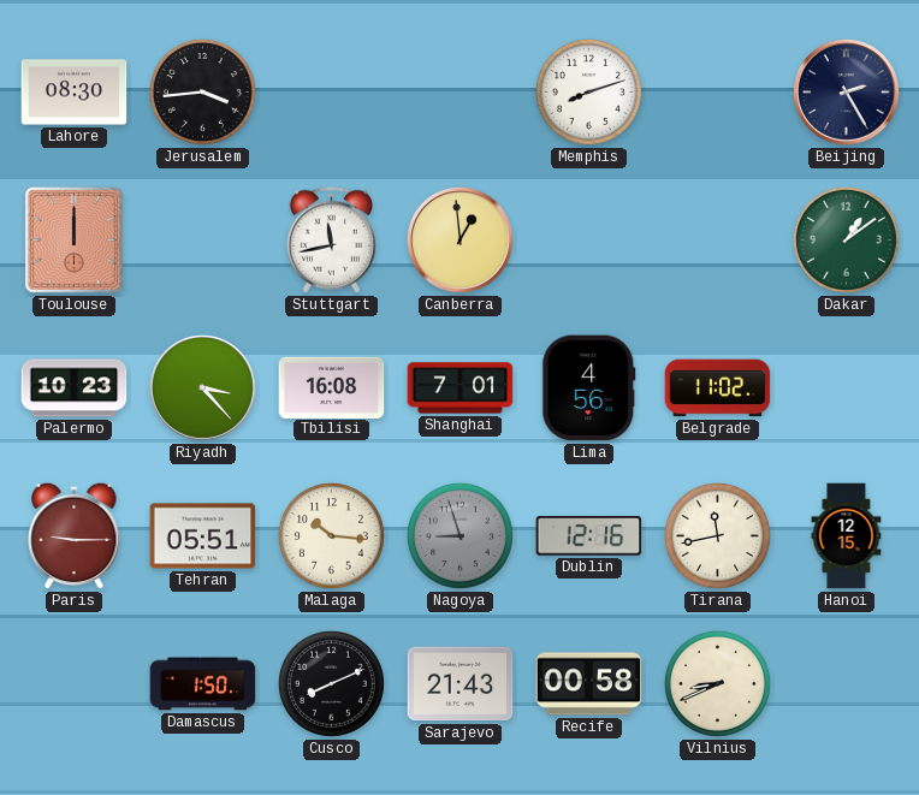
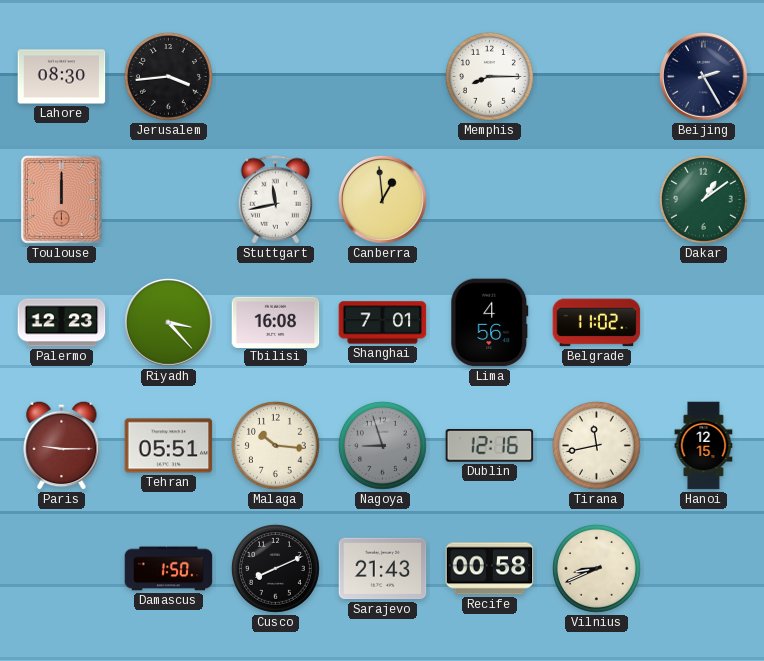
Memphis: 8:12 -> 8:15
Palermo: 10:23 -> 12:23
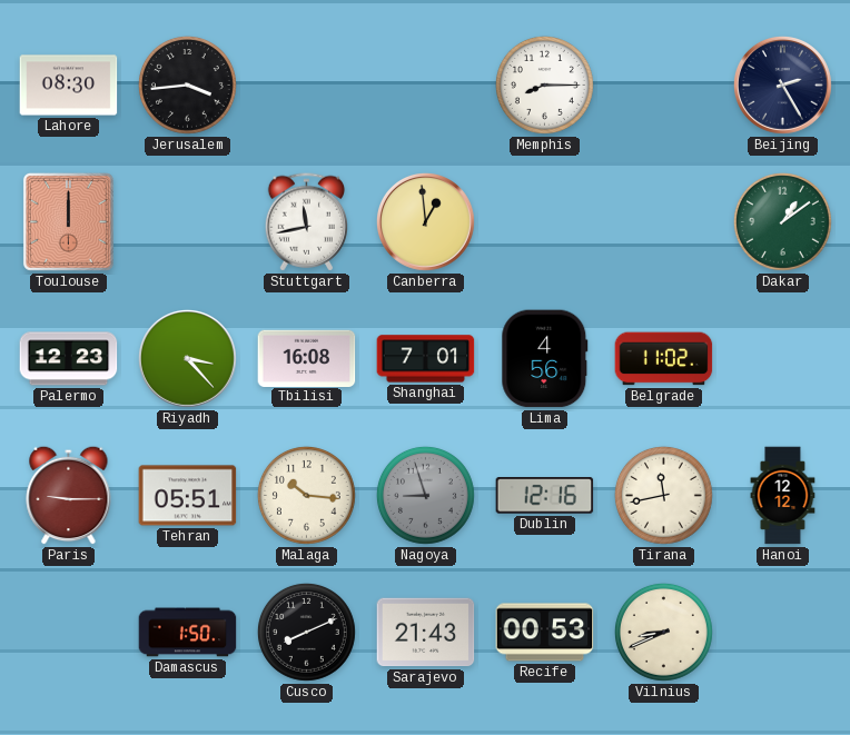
Hanoi: 12:15 -> 12:12
Recife: 00:58 -> 00:53
